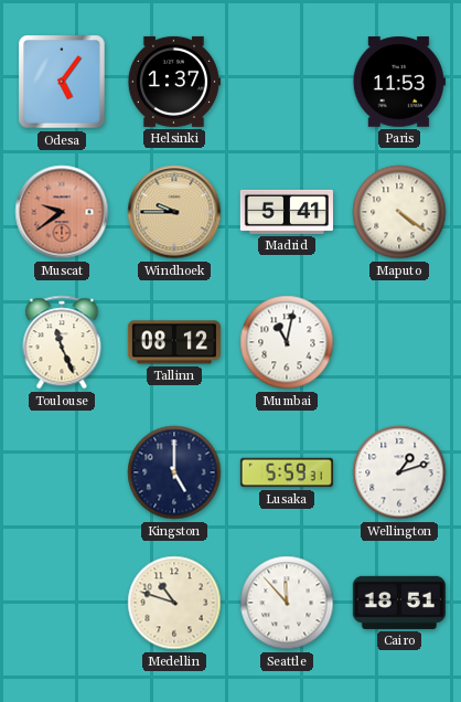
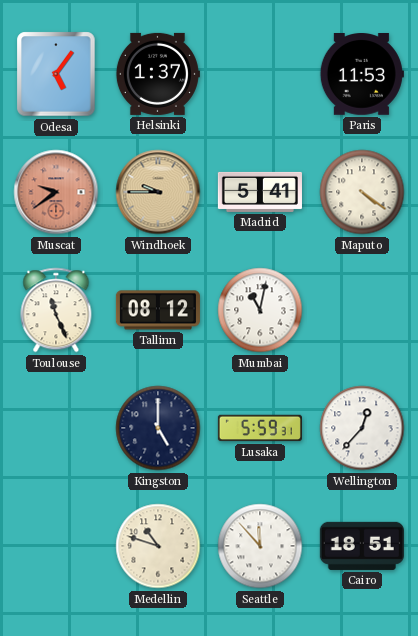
Wellington: 1:12 -> 12:37
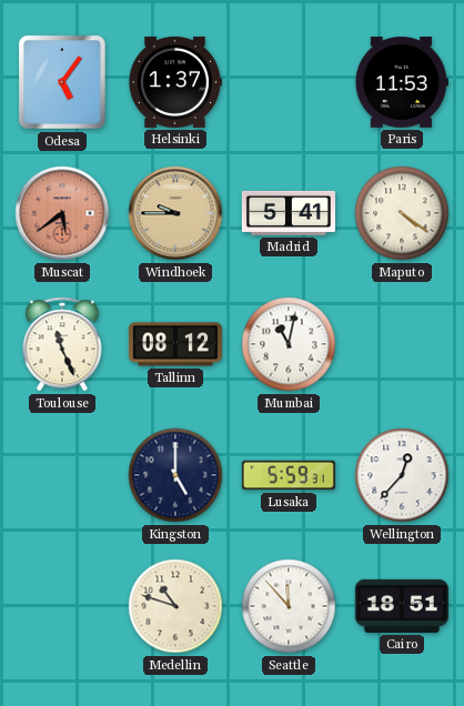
Muscat: 9:39 -> 5:39
